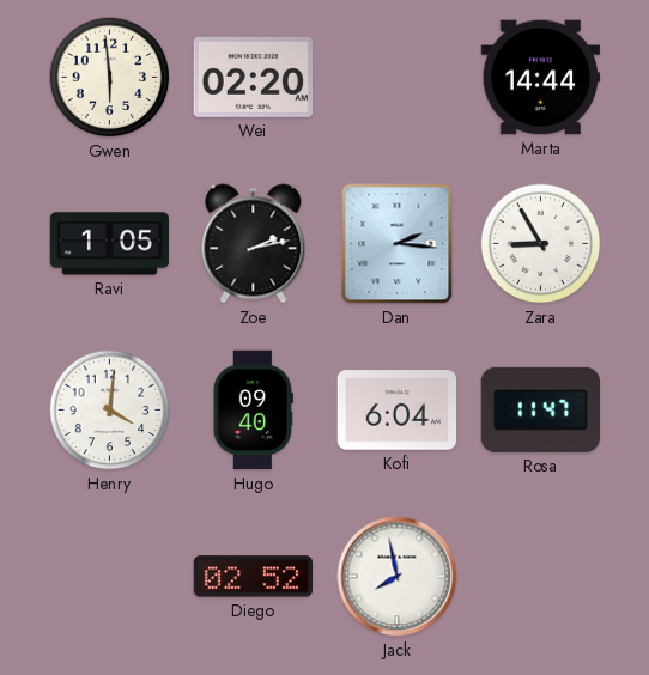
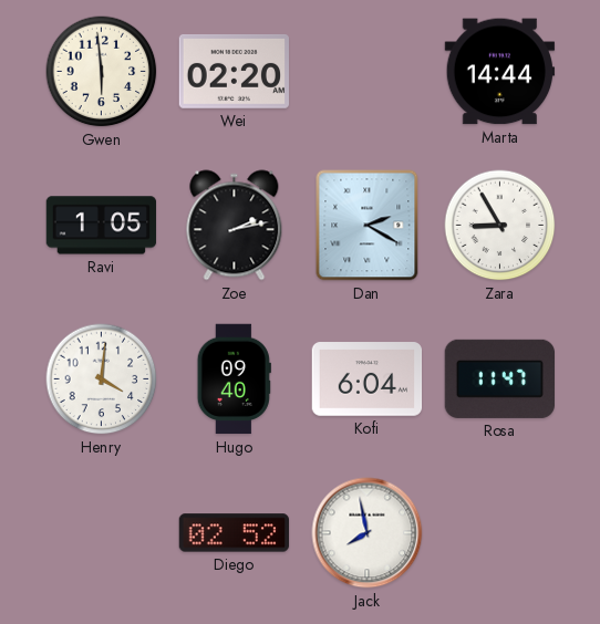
Dan: 2:16 -> 2:20
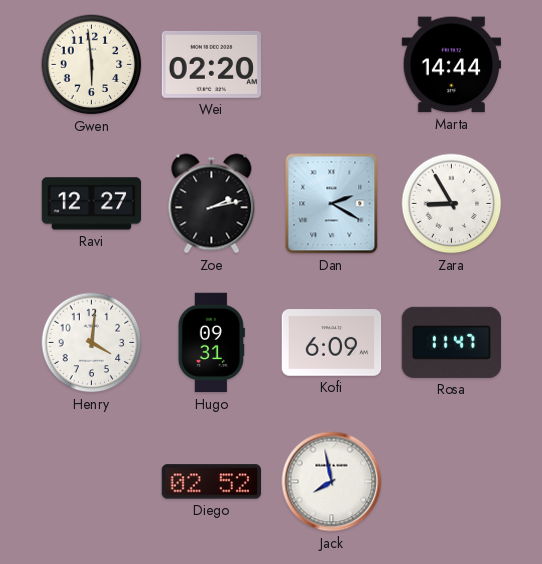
Ravi: 1:05 -> 12:27
Hugo: 09:40 -> 09:31
Kofi: 6:04 -> 6:09
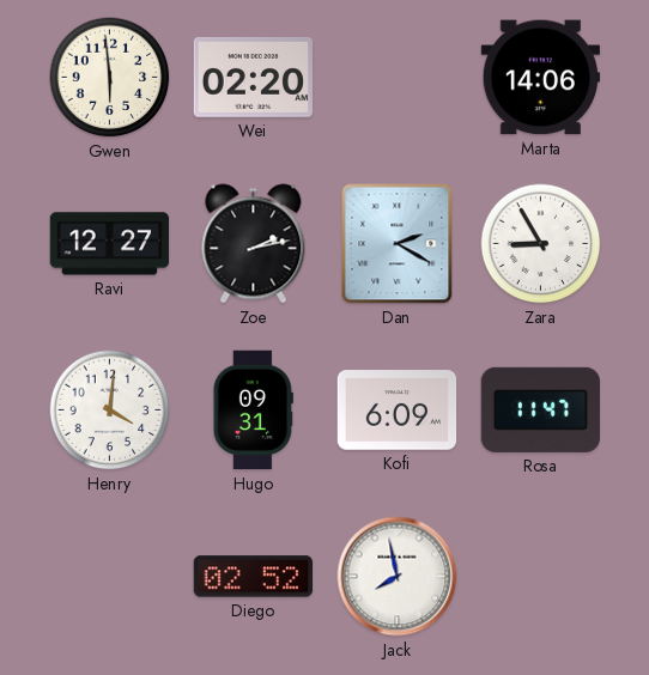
Marta: 14:44 -> 14:06
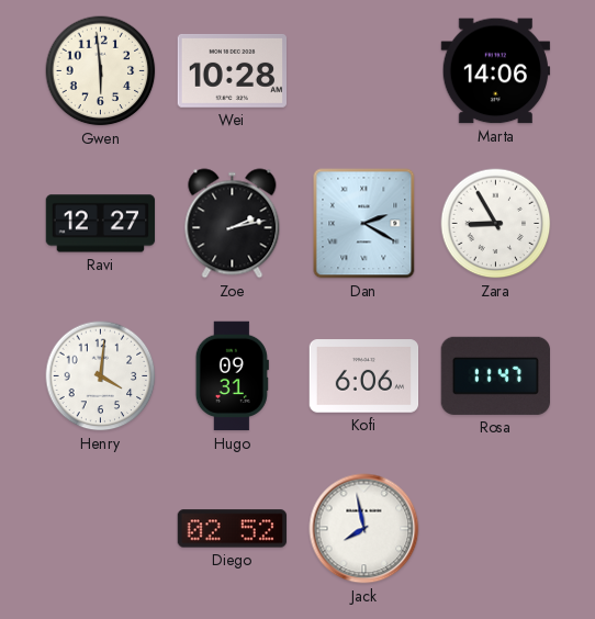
Wei: 02:20 -> 10:28
Kofi: 6:09 -> 6:06
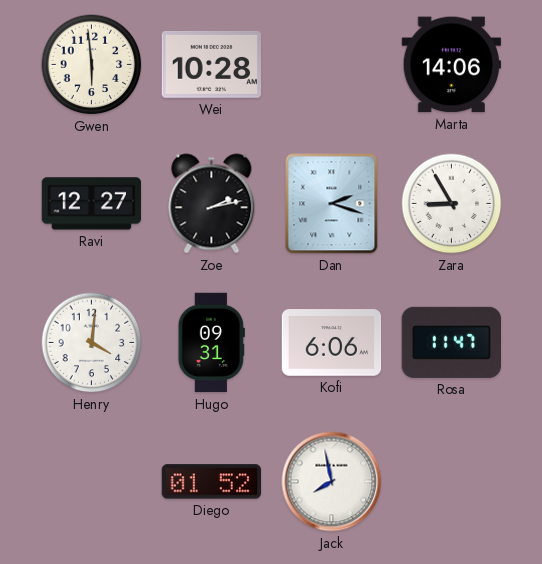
Dan: 2:20 -> 2:18
Diego: 02:52 -> 01:52
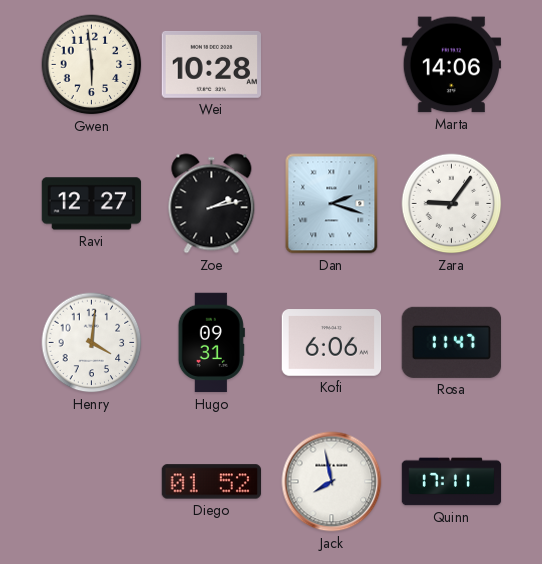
Zara: 8:55 -> 9:06
Quinn: none -> 17:11
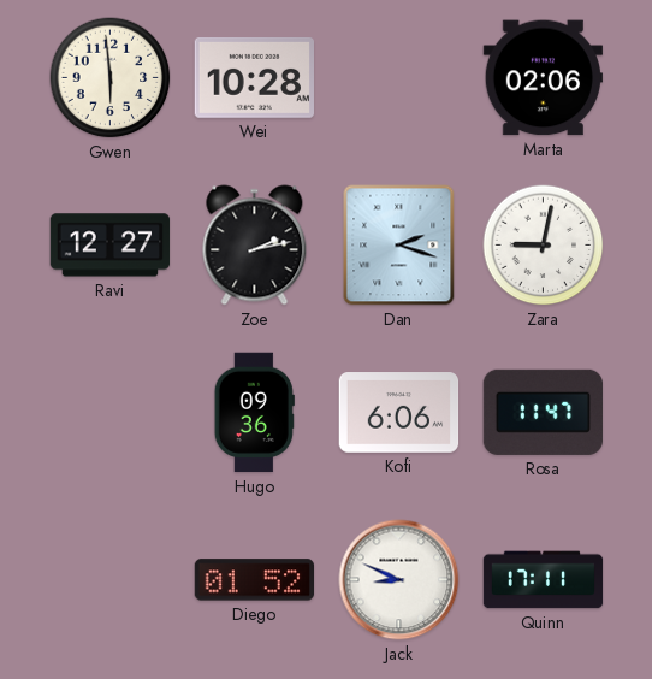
Marta: 14:06 -> 02:06
Zara: 9:06 -> 9:02
Henry: 4:01 -> none
Hugo: 09:31 -> 09:36
Jack: 7:58 -> 8:49
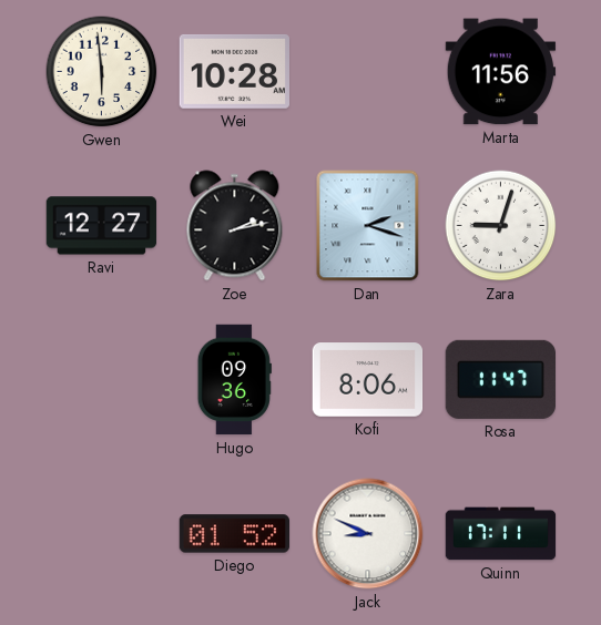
Marta: 02:06 -> 11:56
Zara: 9:02 -> 9:03
Kofi: 6:06 -> 8:06
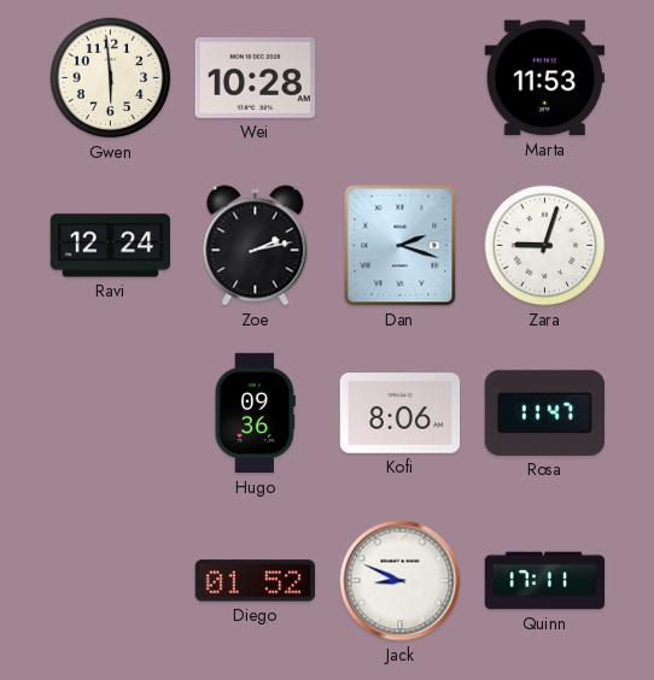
Marta: 11:56 -> 11:53
Ravi: 12:27 -> 12:24
